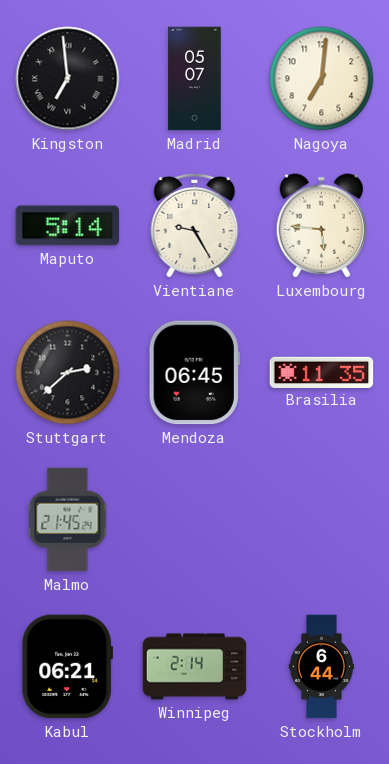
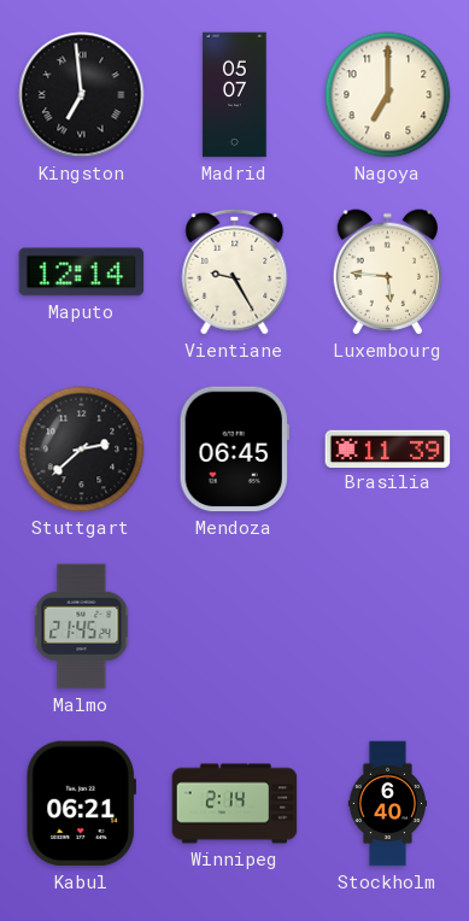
Nagoya: 7:01 -> 7:00
Maputo: 5:14 -> 12:14
Brasilia: 11:35 -> 11:39
Stockholm: 6:44 -> 6:40
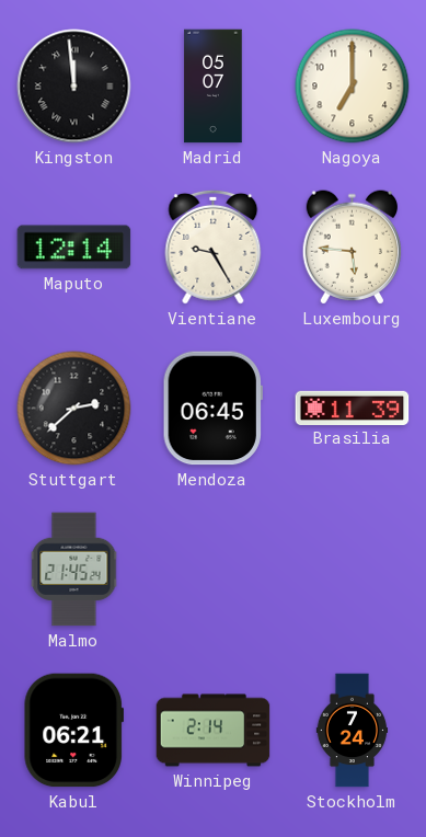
Kingston: 6:59 -> 11:59
Stockholm: 6:40 -> 7:24
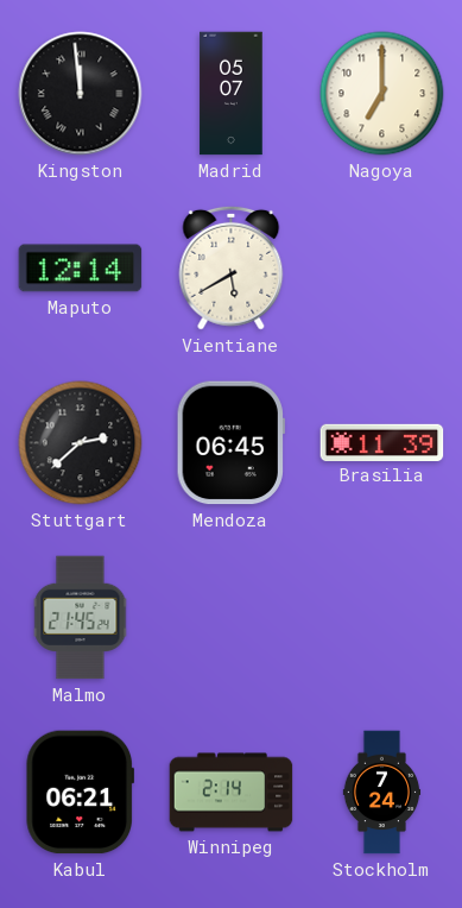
Vientiane: 9:25 -> 5:40
Luxembourg: 5:46 -> none
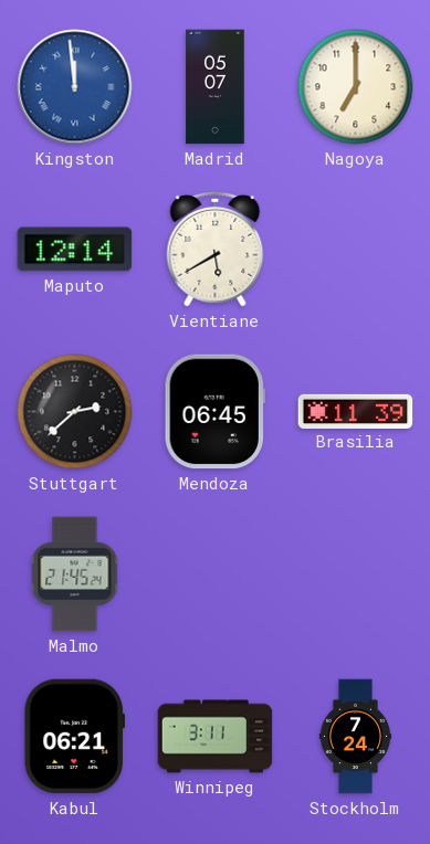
Kingston dial: black -> blue
Winnipeg: 2:14 -> 3:11
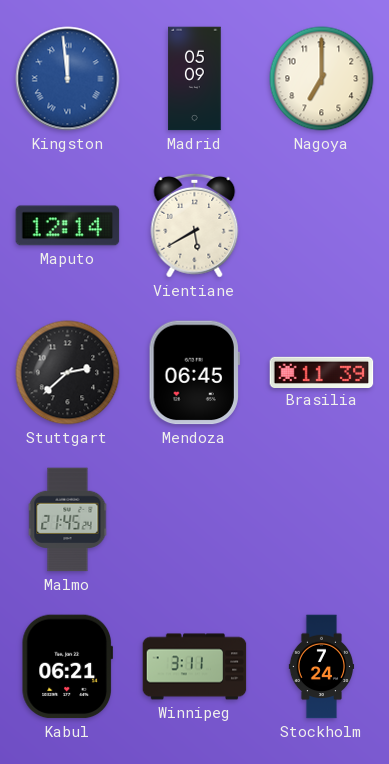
Madrid: 05:07 -> 05:09
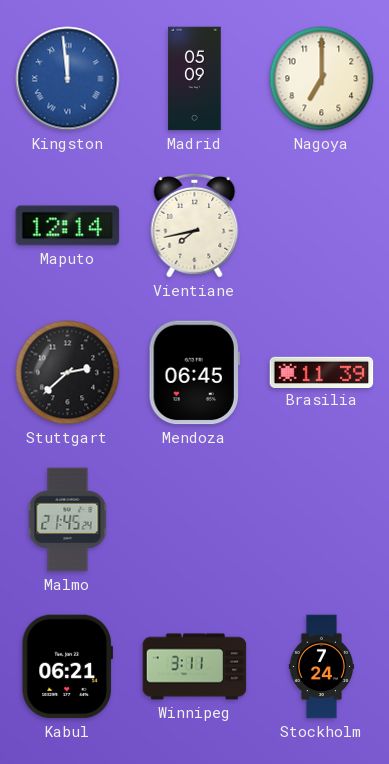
Vientiane: 5:40 -> 7:43
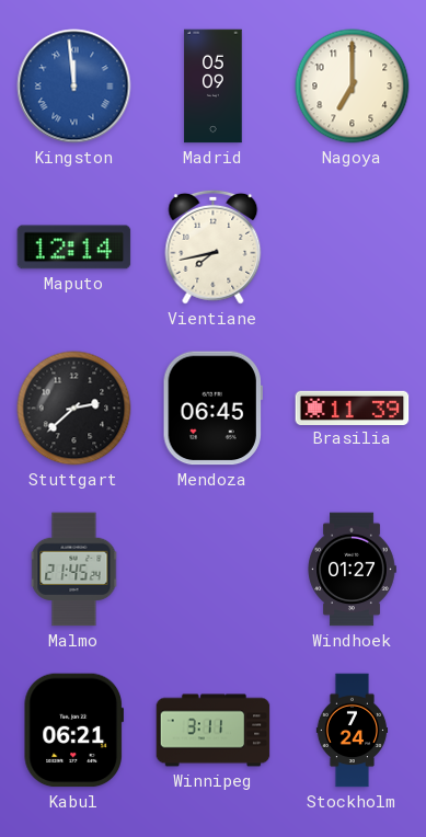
Windhoek: none -> 01:27
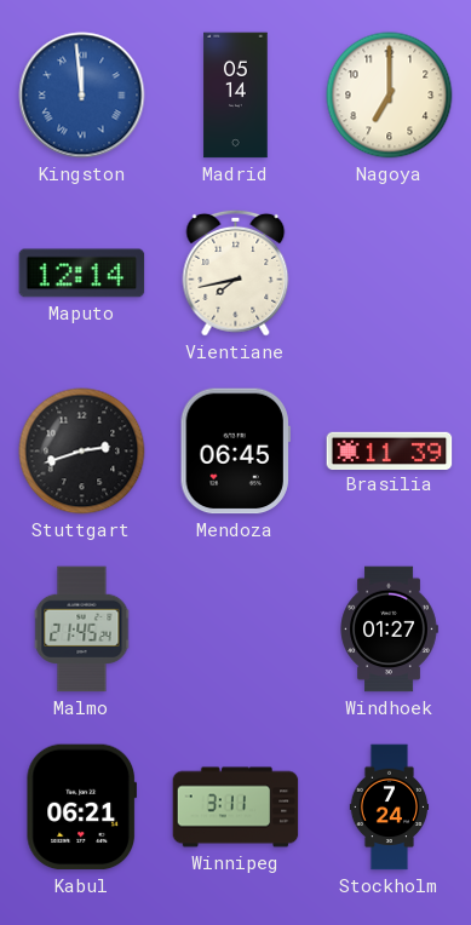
Madrid: 05:09 -> 05:14
Stuttgart: 2:38 -> 2:42
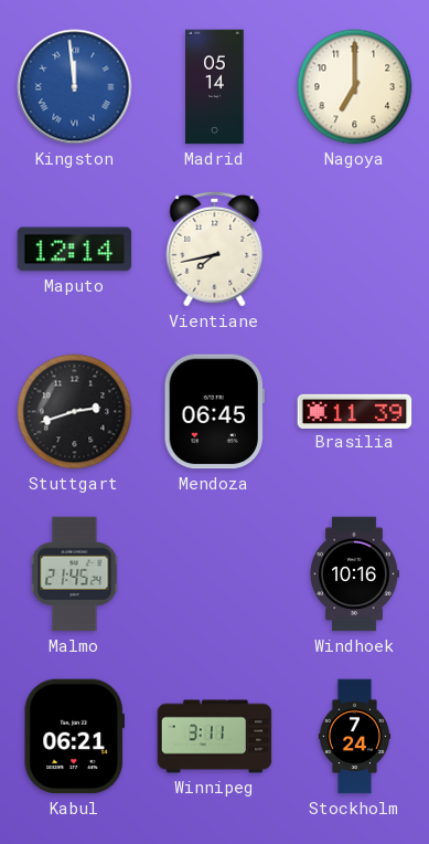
Windhoek: 01:27 -> 10:16
